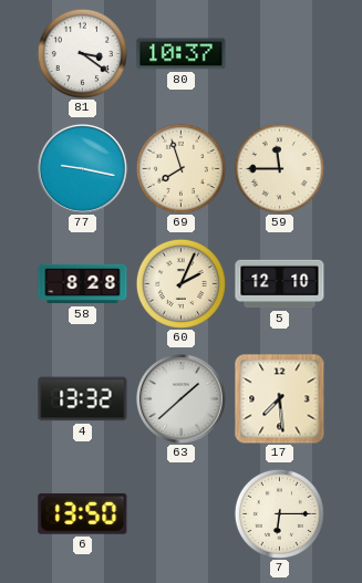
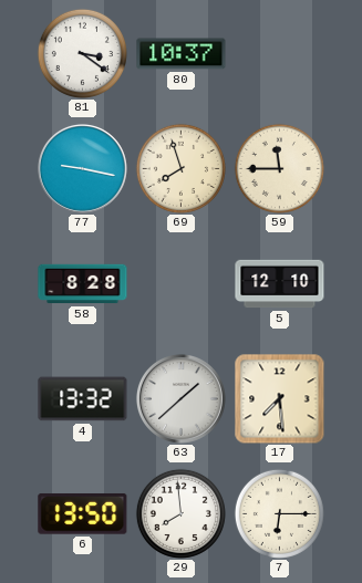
60: 2:04 -> none
29: none -> 7:59
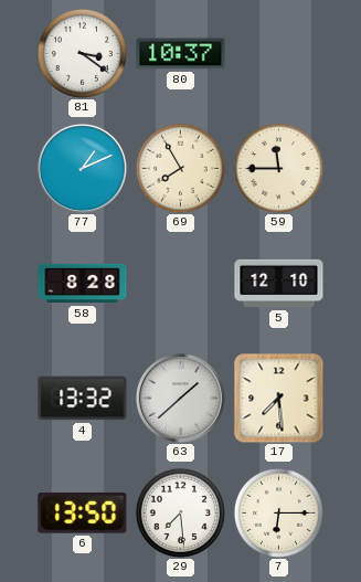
77: 9:17 -> 1:11
69: 7:57 -> 7:55
29: 7:59 -> 7:29
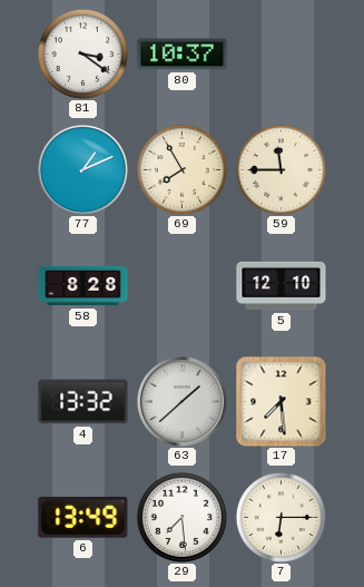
6: 13:50 -> 13:49
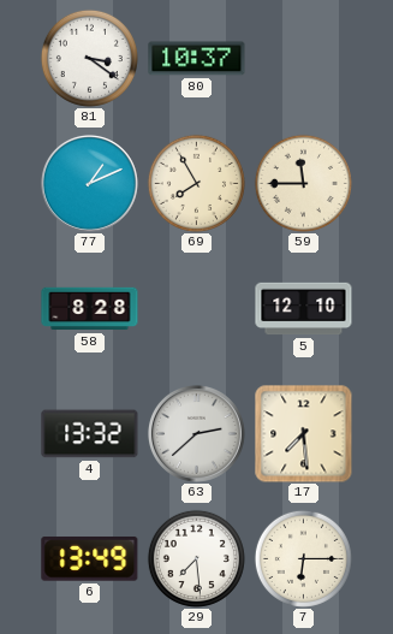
63: 1:38 -> 2:38
